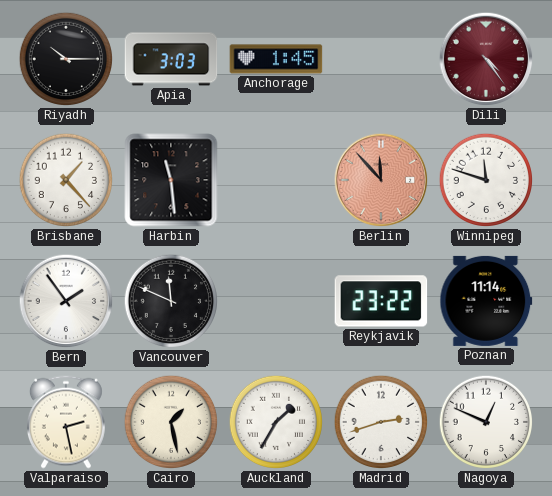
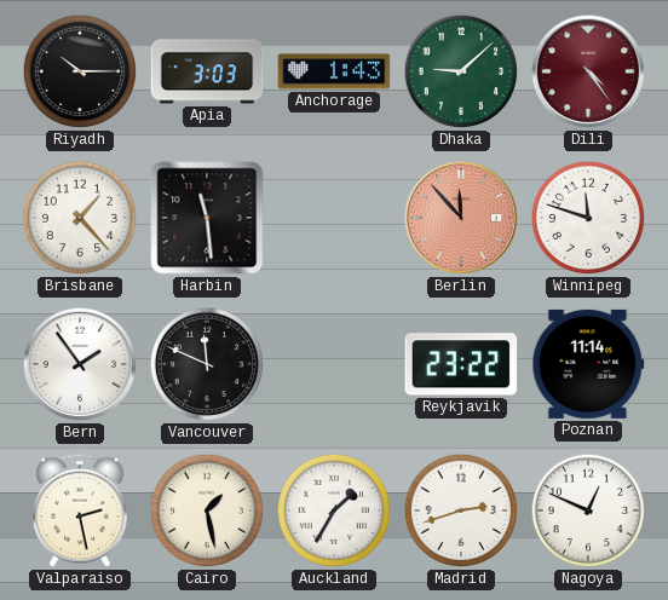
Anchorage: 1:45 -> 1:43
Dhaka: none -> 9:08
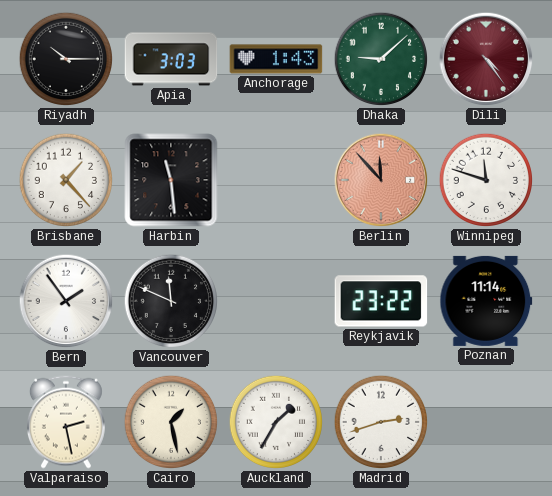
Nagoya: 12:49 -> none
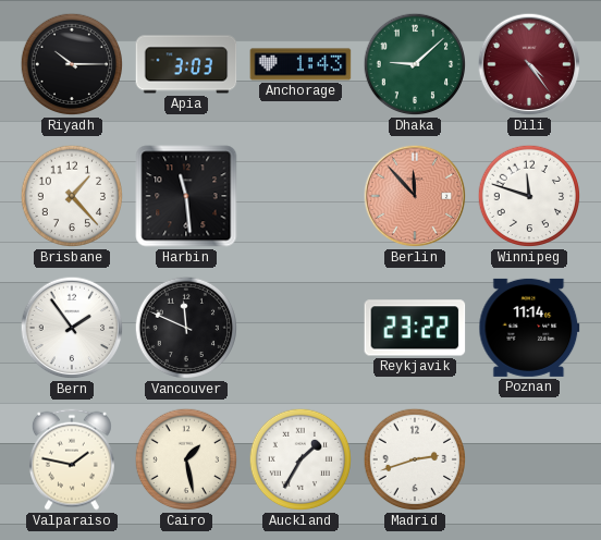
Valparaiso: 2:28 -> 1:47
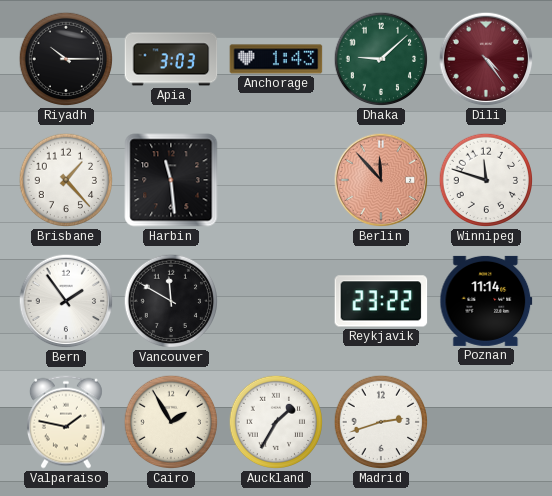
Vancouver: 11:49 -> 11:50
Cairo: 1:28 -> 1:55
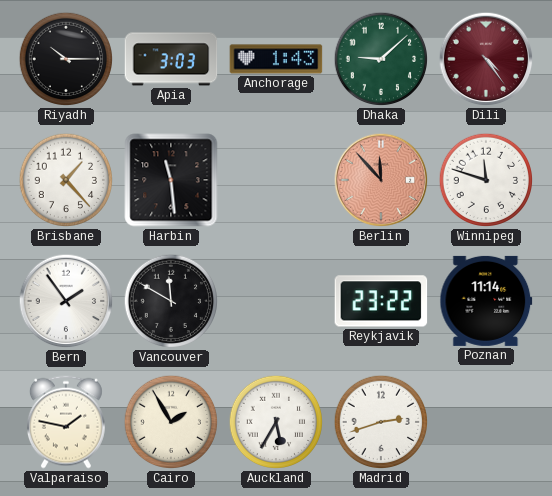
Auckland: 1:35 -> 5:35
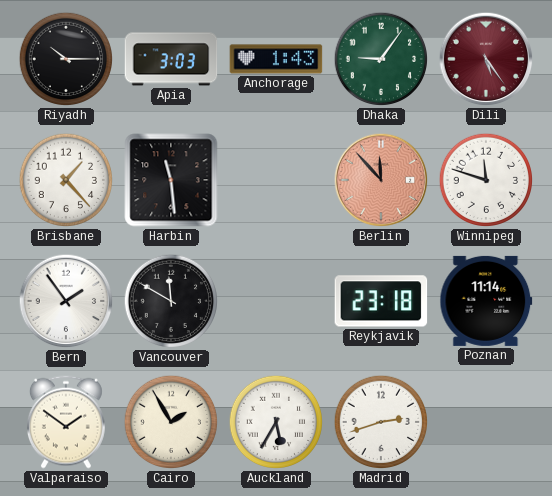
Dhaka: 9:08 -> 9:06
Dili: 4:24 -> 5:24
Reykjavik: 23:22 -> 23:18
Valparaiso: 1:47 -> 1:51
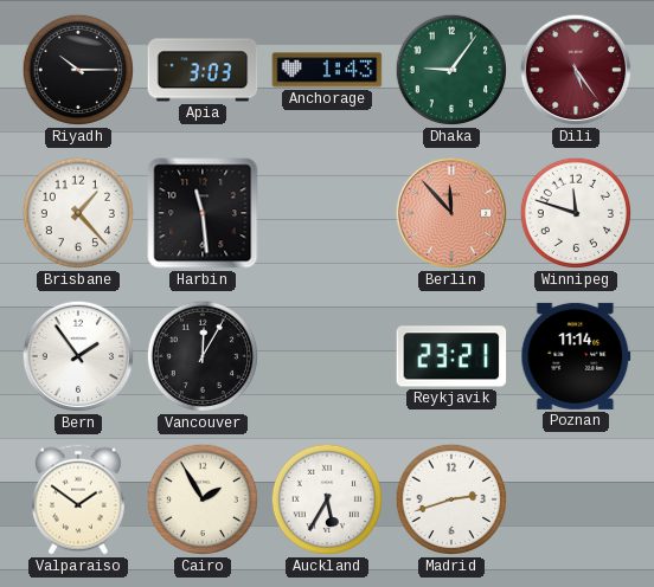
Vancouver: 11:50 -> 12:05
Reykjavik: 23:18 -> 23:21
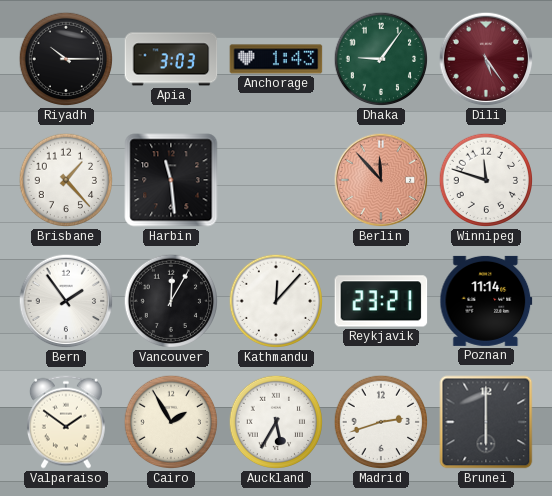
Kathmandu: none -> 12:07
Brunei: none -> 6:00
